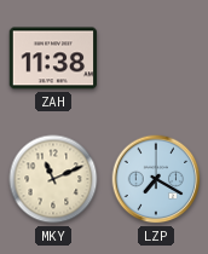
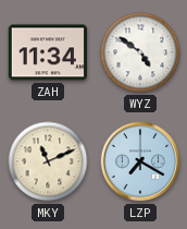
ZAH: 11:38 -> 11:34
WYZ: none -> 4:51
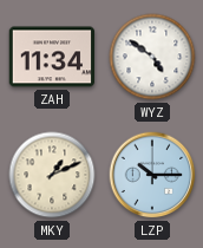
MKY: 11:11 -> 1:11
LZP: 7:20 -> 10:15
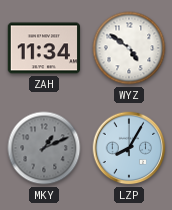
MKY dial: cream -> grey
LZP: 10:15 -> 8:05
